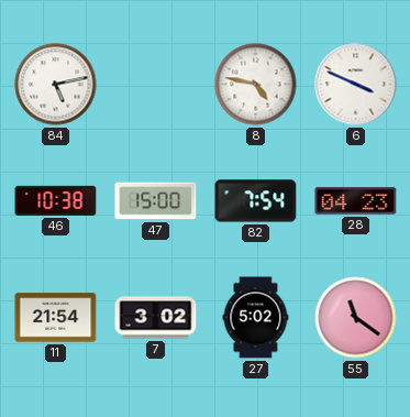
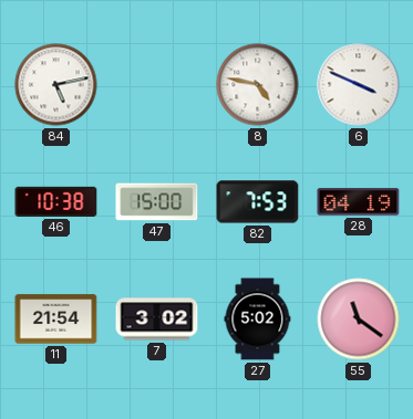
82: 7:54 -> 7:53
28: 04:23 -> 04:19
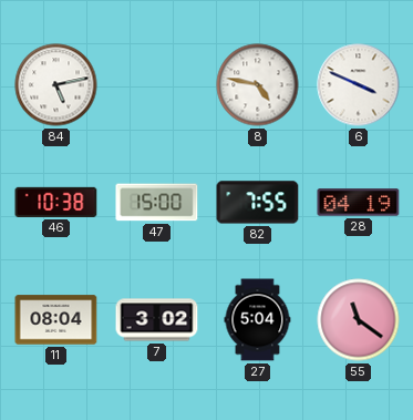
82: 7:53 -> 7:55
11: 21:54 -> 08:04
27: 5:02 -> 5:04
